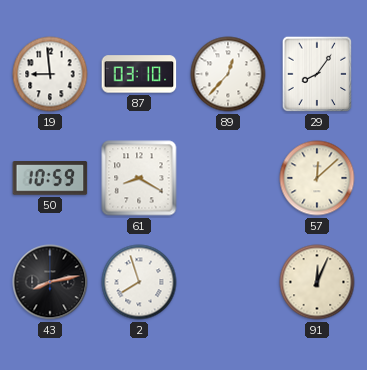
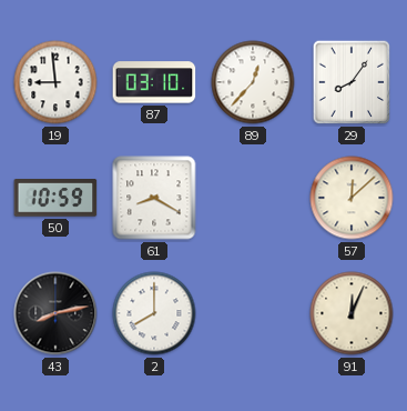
2: 7:57 -> 8:00
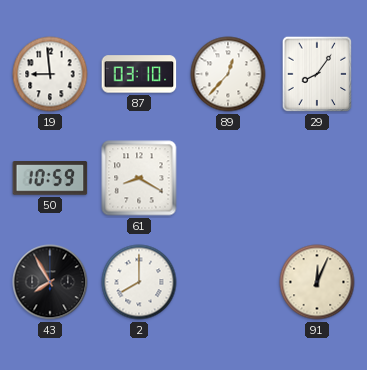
57: 12:08 -> none
43: 8:13 -> 7:55
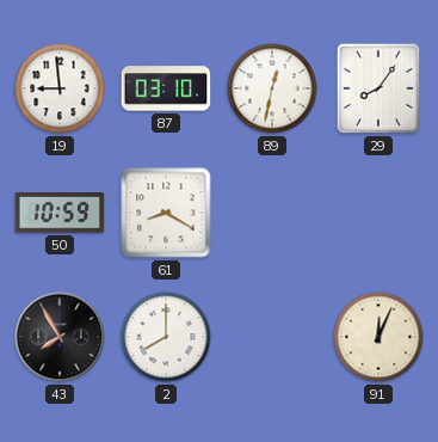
89: 12:37 -> 12:32
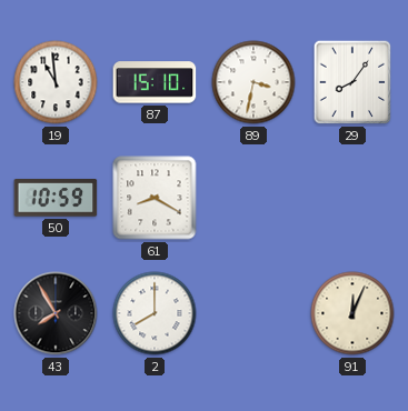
19: 8:59 -> 10:59
87: 03:10 -> 15:10
89: 12:32 -> 3:32
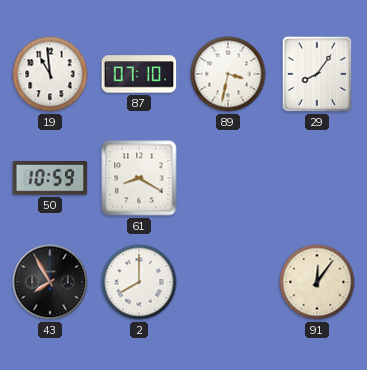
87: 15:10 -> 07:10
91: 12:04 -> 12:06
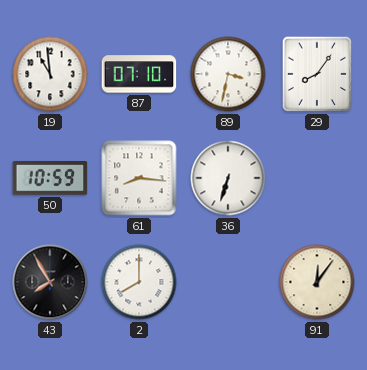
61: 8:20 -> 8:16
36: none -> 6:33
